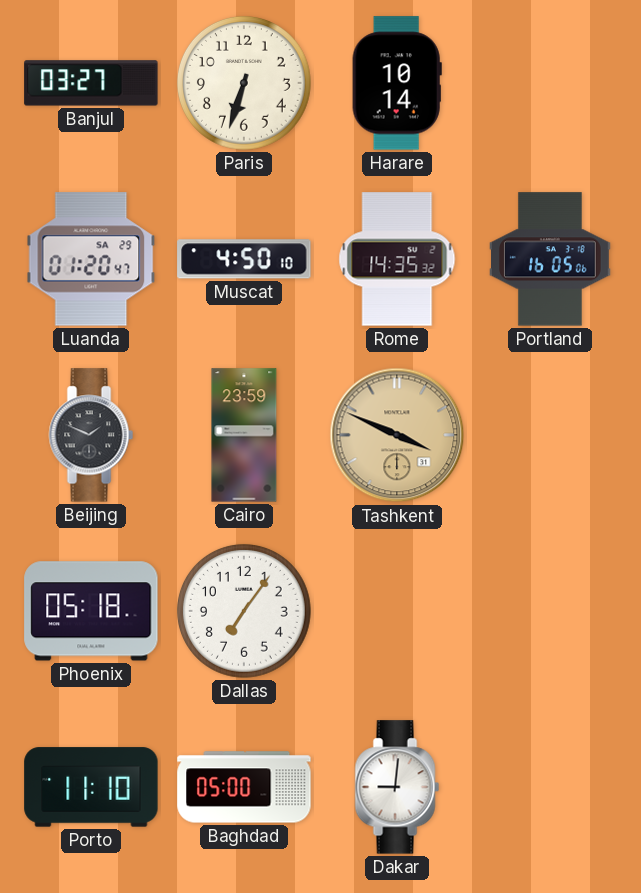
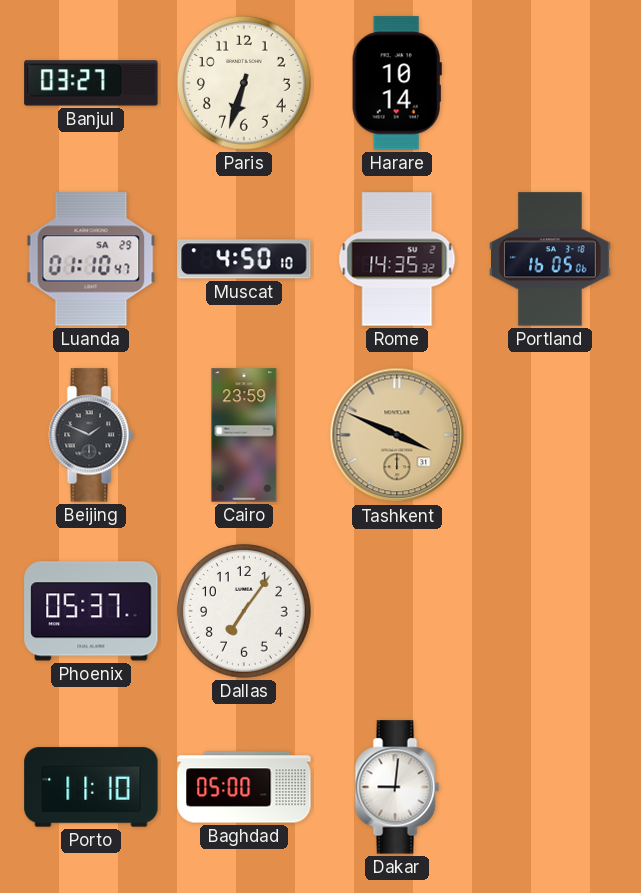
Luanda: 01:20 -> 01:10
Phoenix: 05:18 -> 05:37
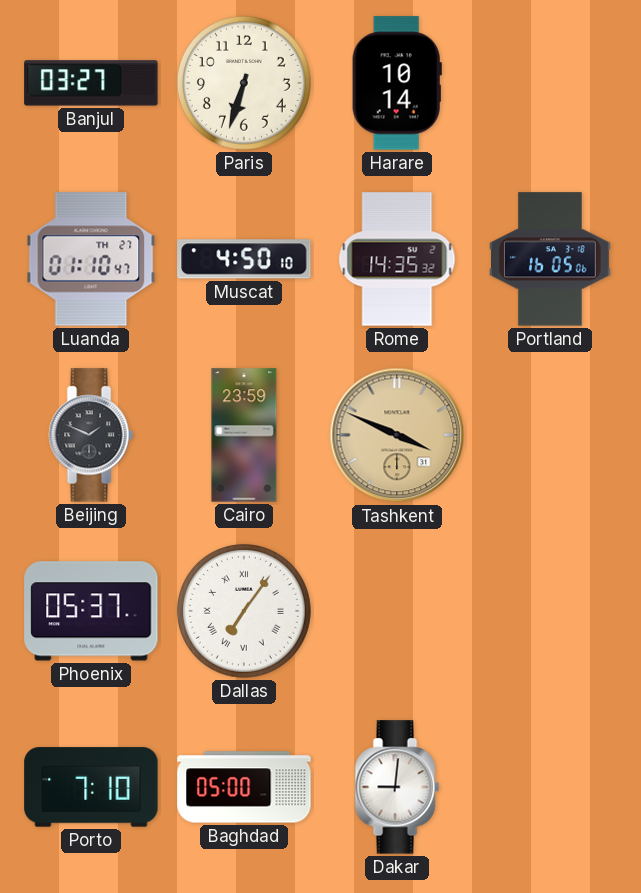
Luanda date: SA 29 -> TH 27
Dallas numerals: Arabic -> Roman
Porto: 11:10 -> 7:10
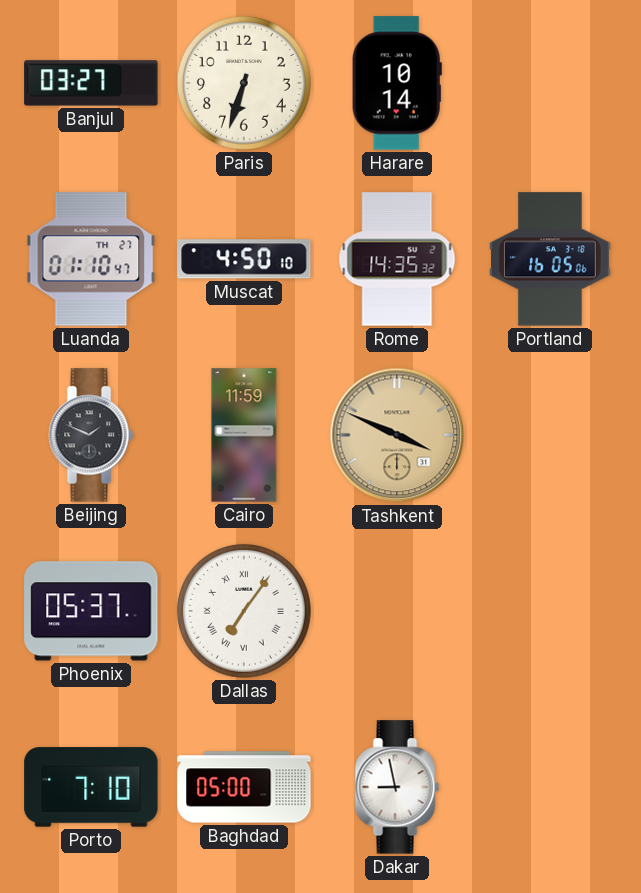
Cairo: 23:59 -> 11:59
Dakar: 9:01 -> 8:58
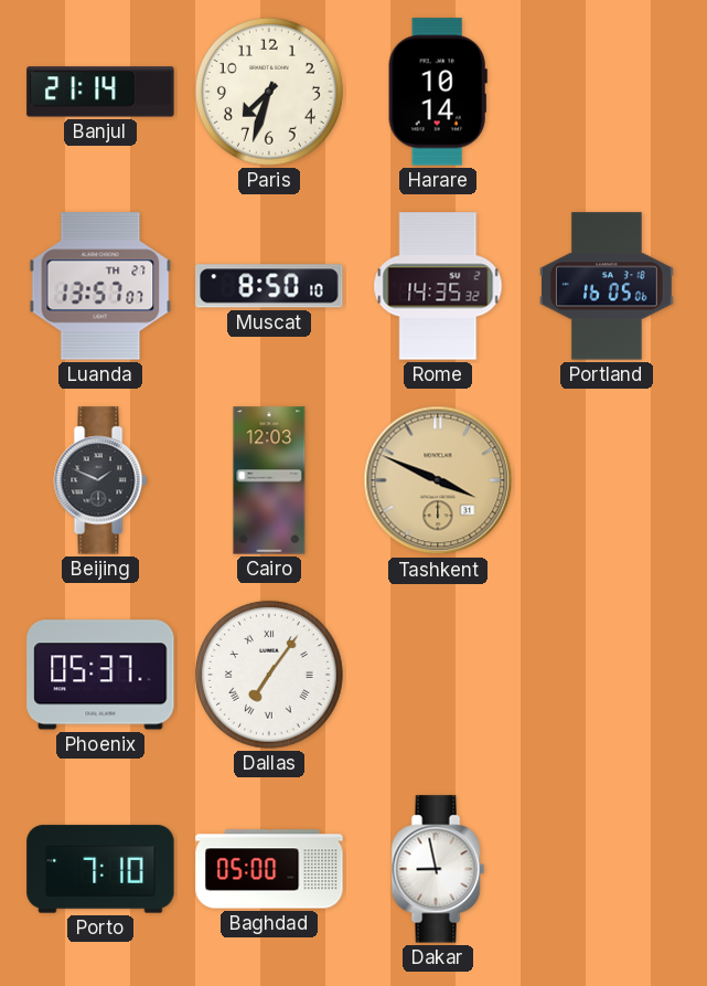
Banjul: 03:27 -> 21:14
Paris: 6:33 -> 7:33
Luanda: 01:10 -> 13:57
Muscat: 4:50 -> 8:50
Cairo: 11:59 -> 12:03
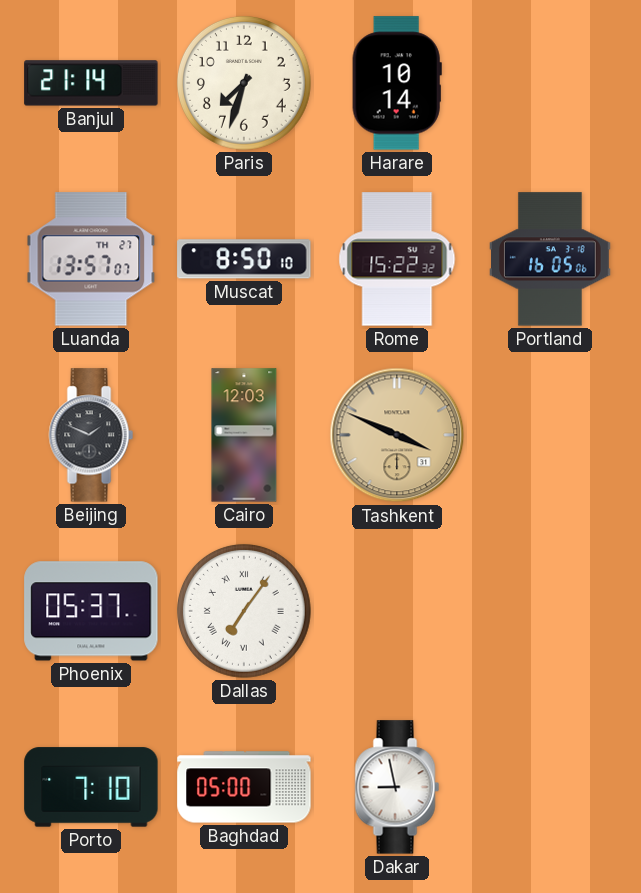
Rome: 14:35 -> 15:22
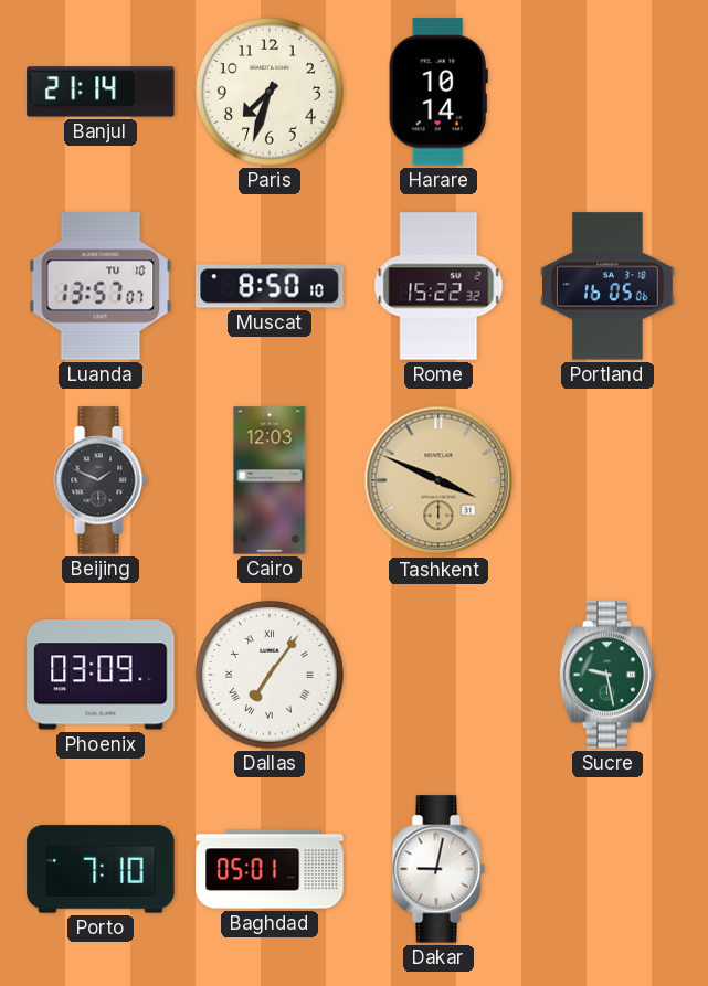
Luanda date: TH 27 -> TU 10
Phoenix: 05:37 -> 03:09
Sucre: none -> 9:28
Baghdad: 05:00 -> 05:01
Dakar: 8:58 -> 9:02
